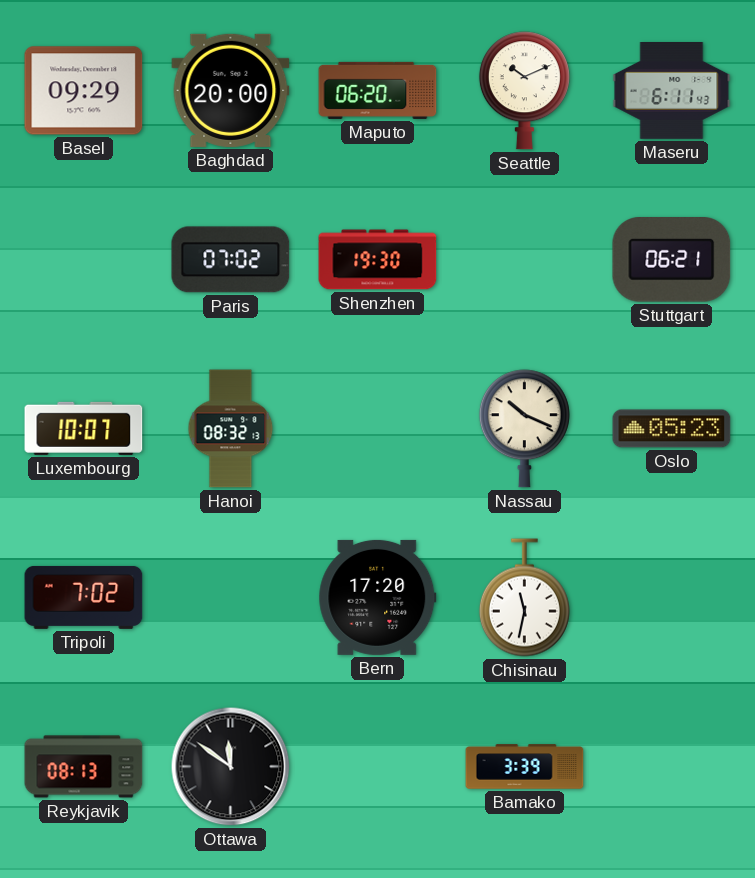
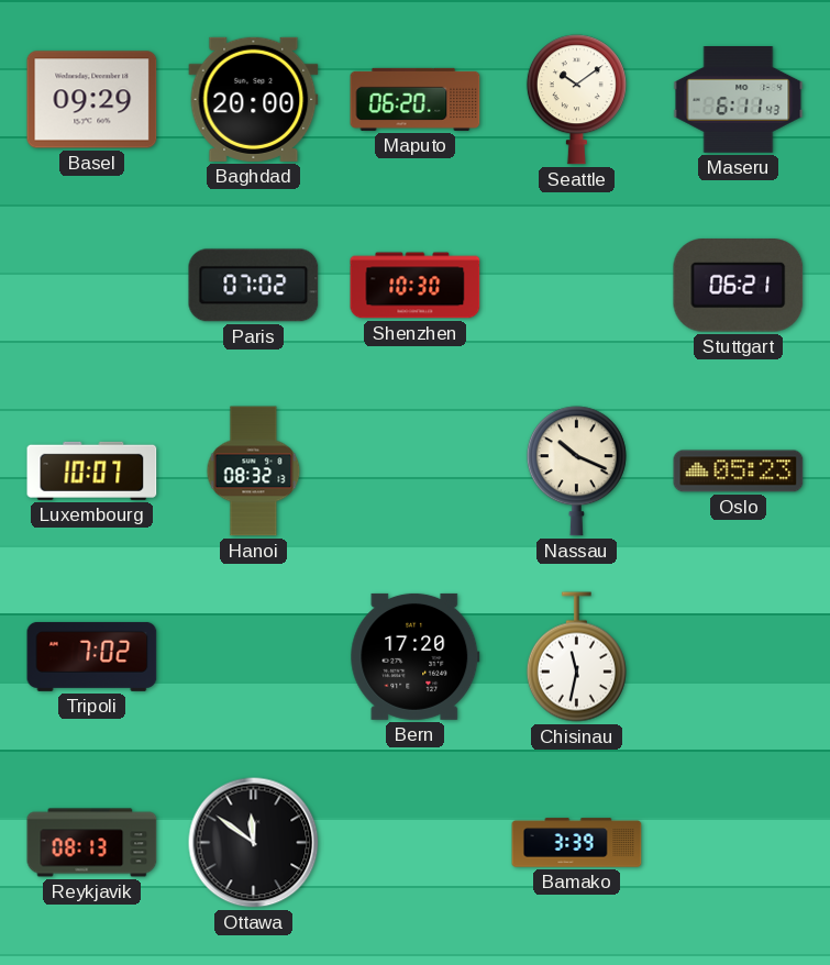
Seattle: 10:11 -> 10:09
Shenzhen: 19:30 -> 10:30
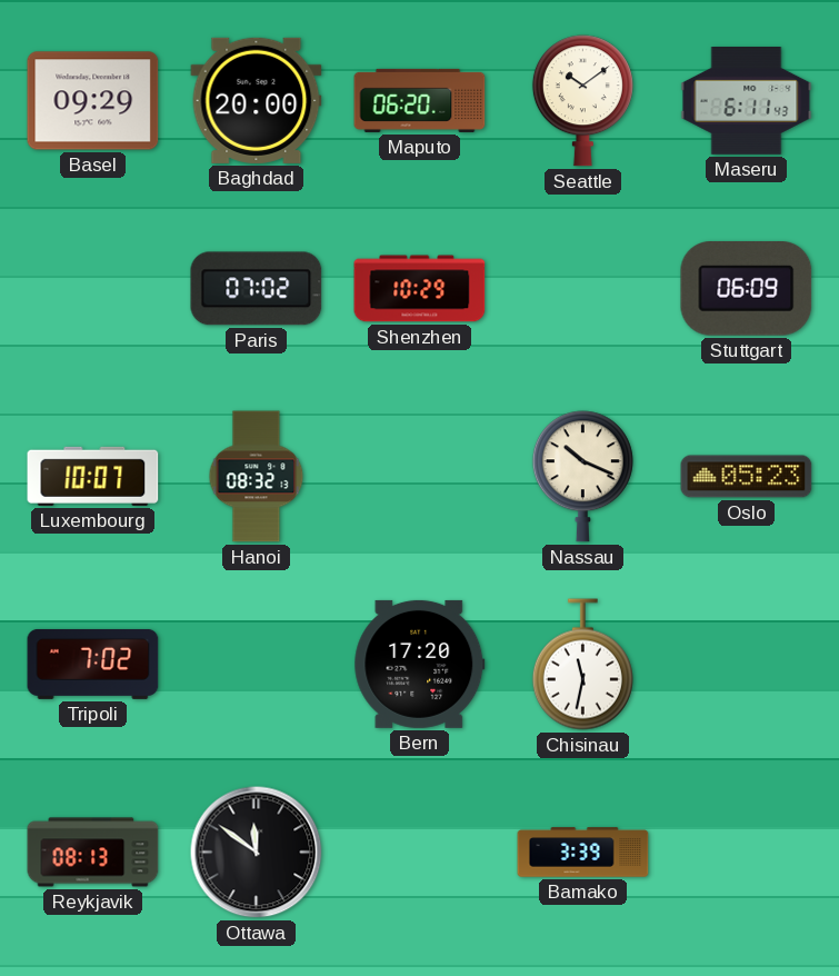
Shenzhen: 10:30 -> 10:29
Stuttgart: 06:21 -> 06:09
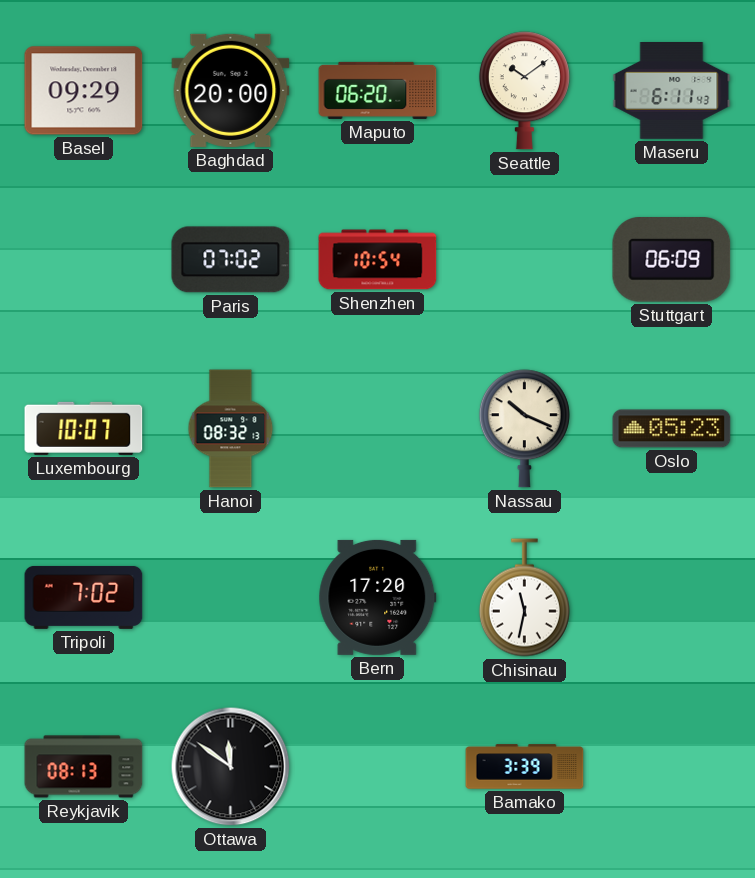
Shenzhen: 10:29 -> 10:54
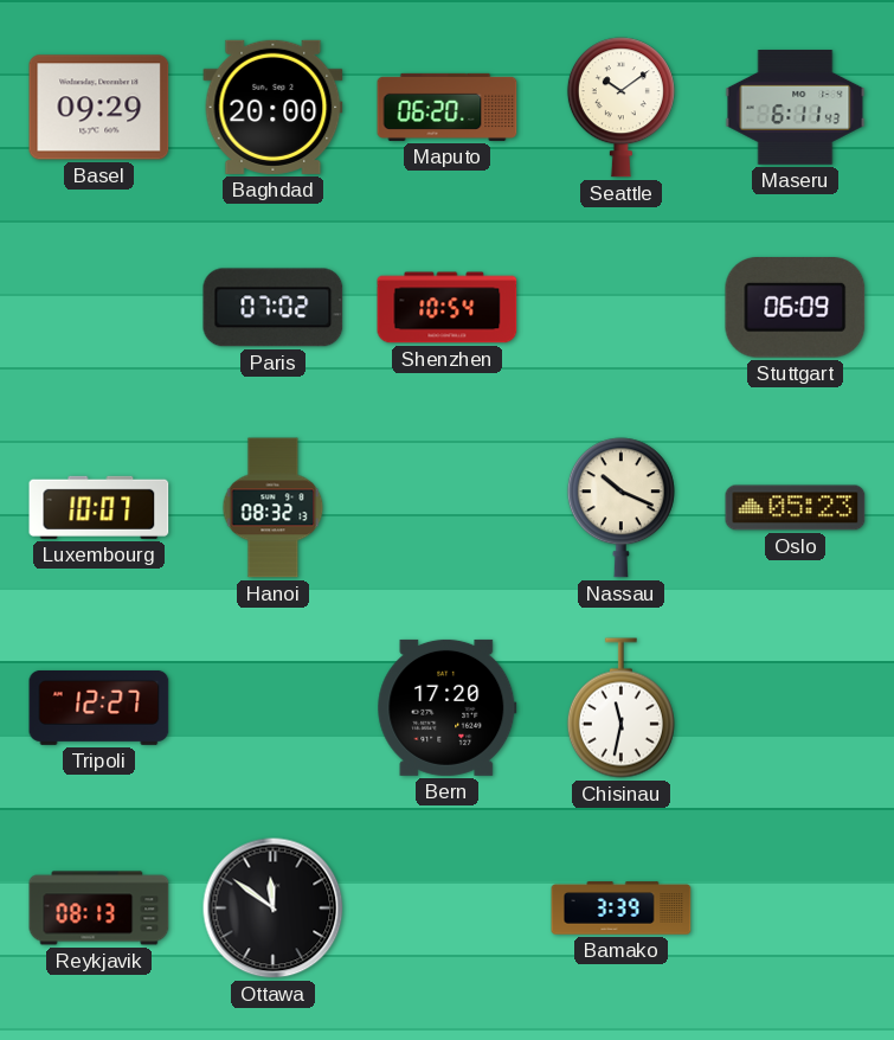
Tripoli: 7:02 -> 12:27
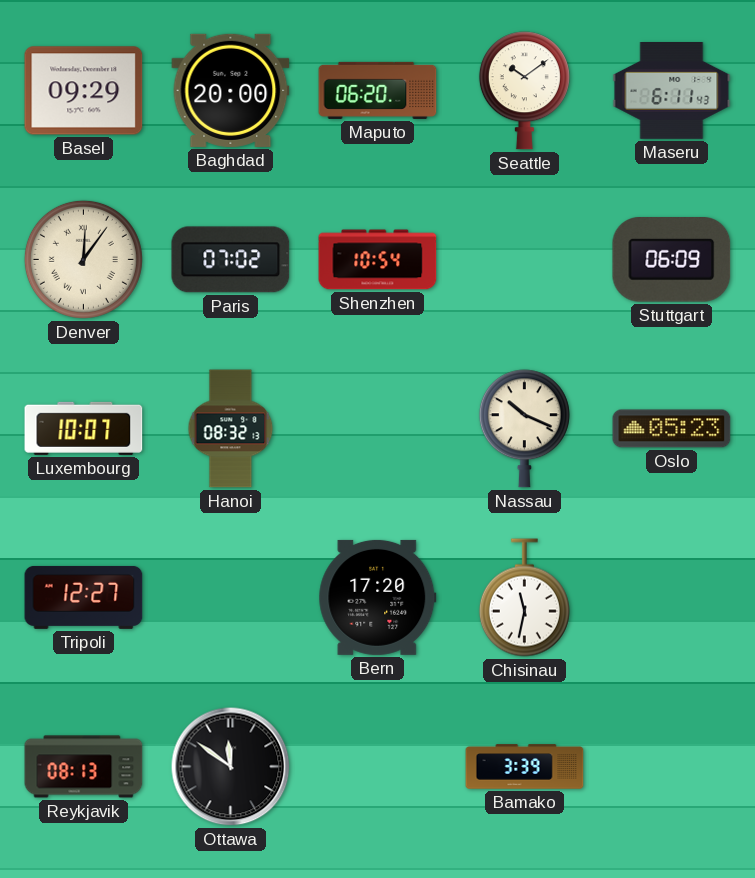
Denver: none -> 12:06
